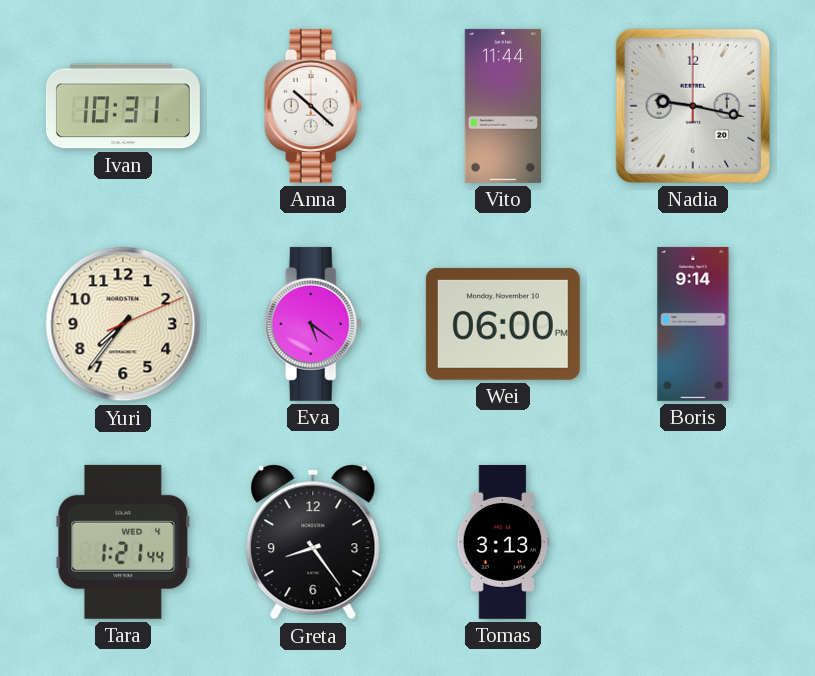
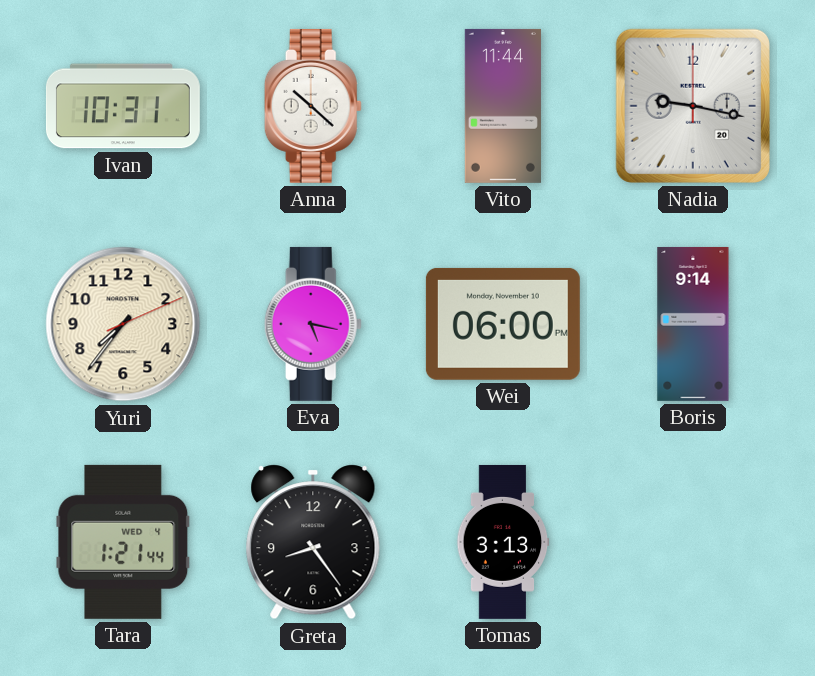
Eva: 5:21 -> 5:17
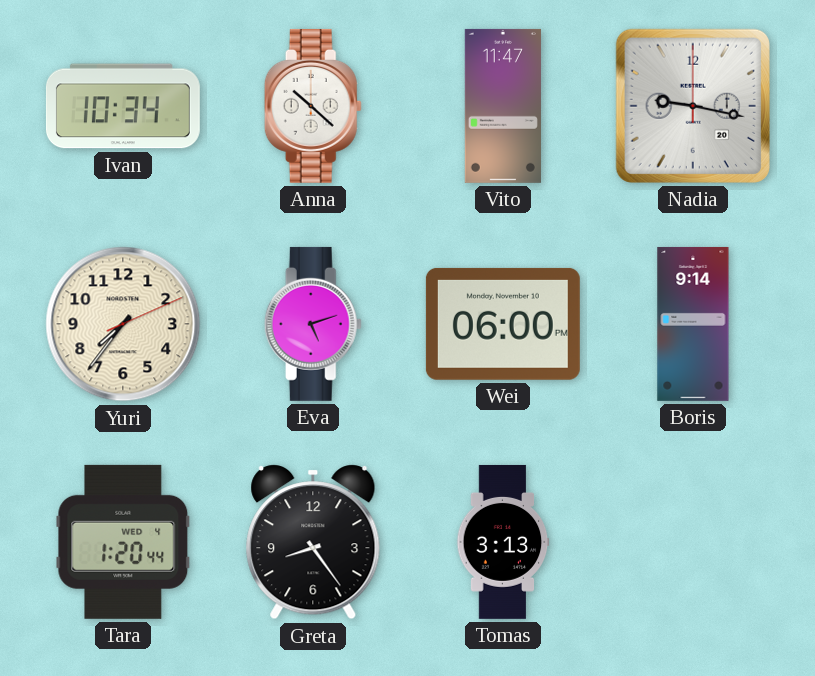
Ivan: 10:31 -> 10:34
Vito: 11:44 -> 11:47
Eva: 5:17 -> 5:12
Tara: 1:21 -> 1:20
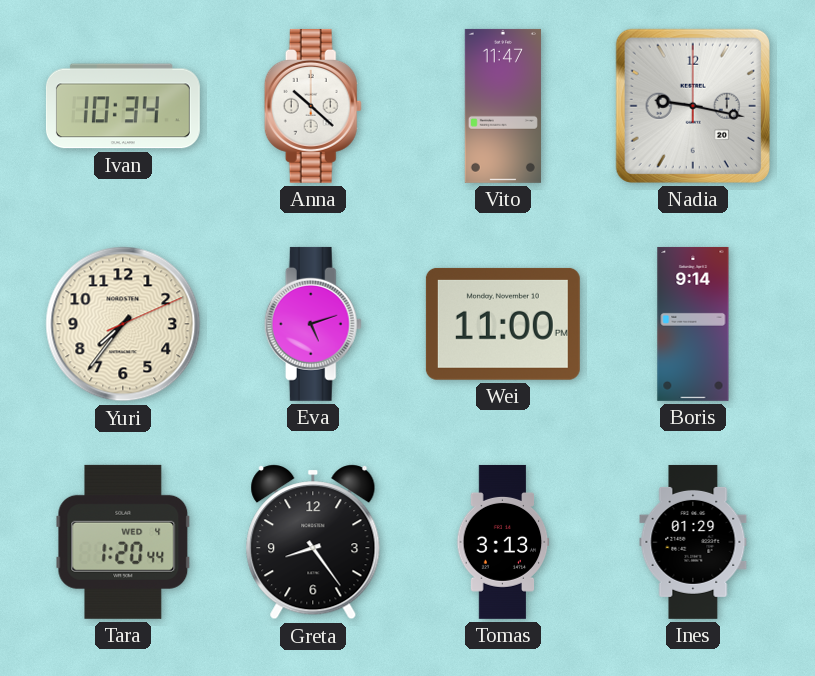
Wei: 06:00 -> 11:00
Ines: none -> 01:29
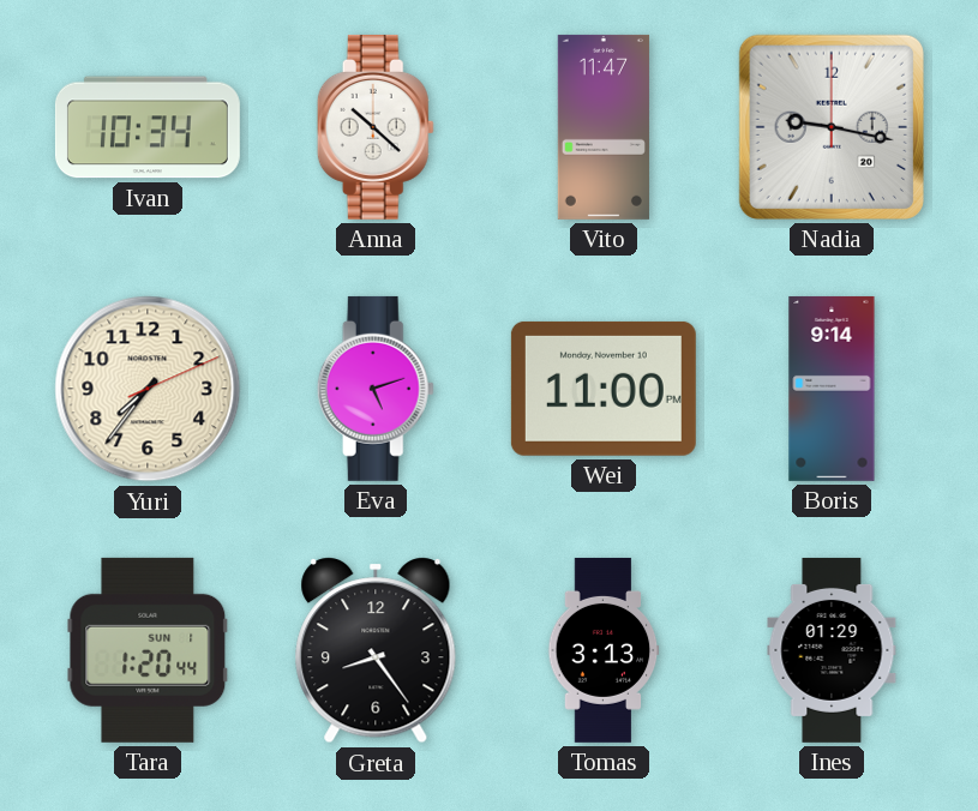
Tara date: WED 4 -> SUN 1
